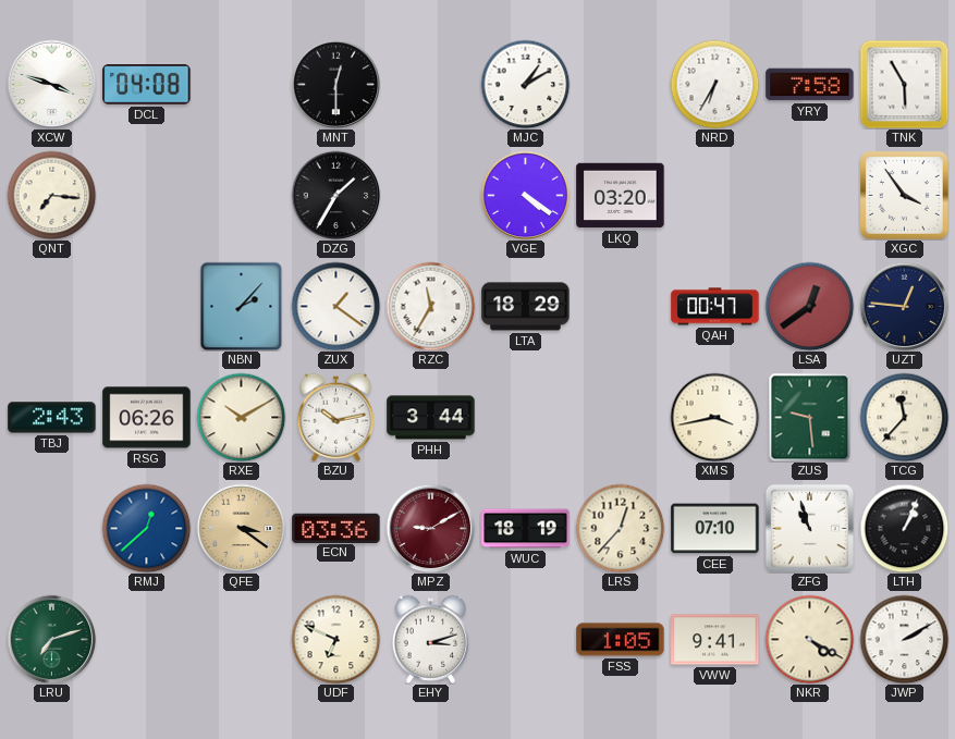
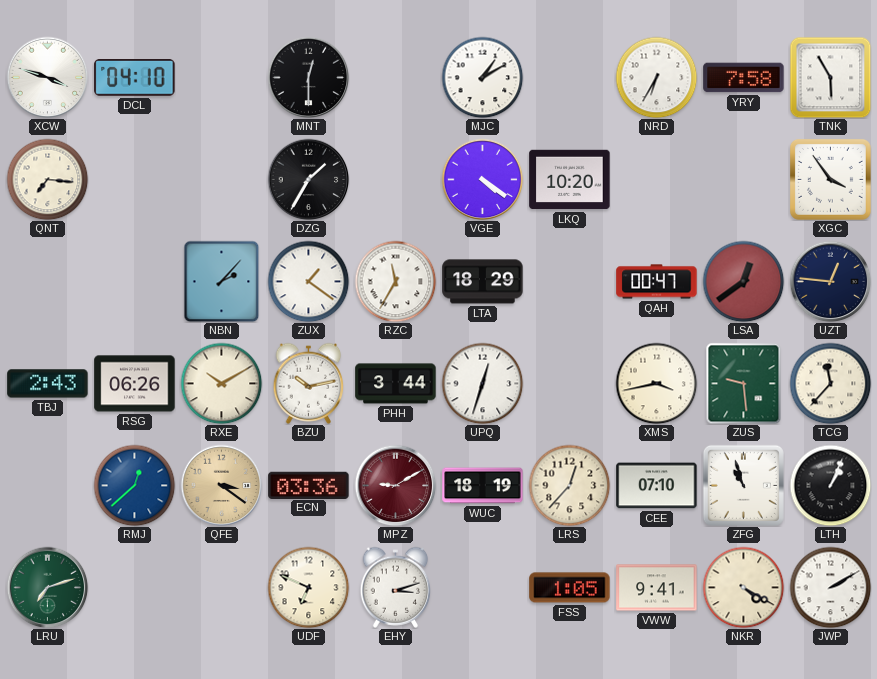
DCL: 04:08 -> 04:10
LKQ: 03:20 -> 10:20
UPQ: none -> 12:33
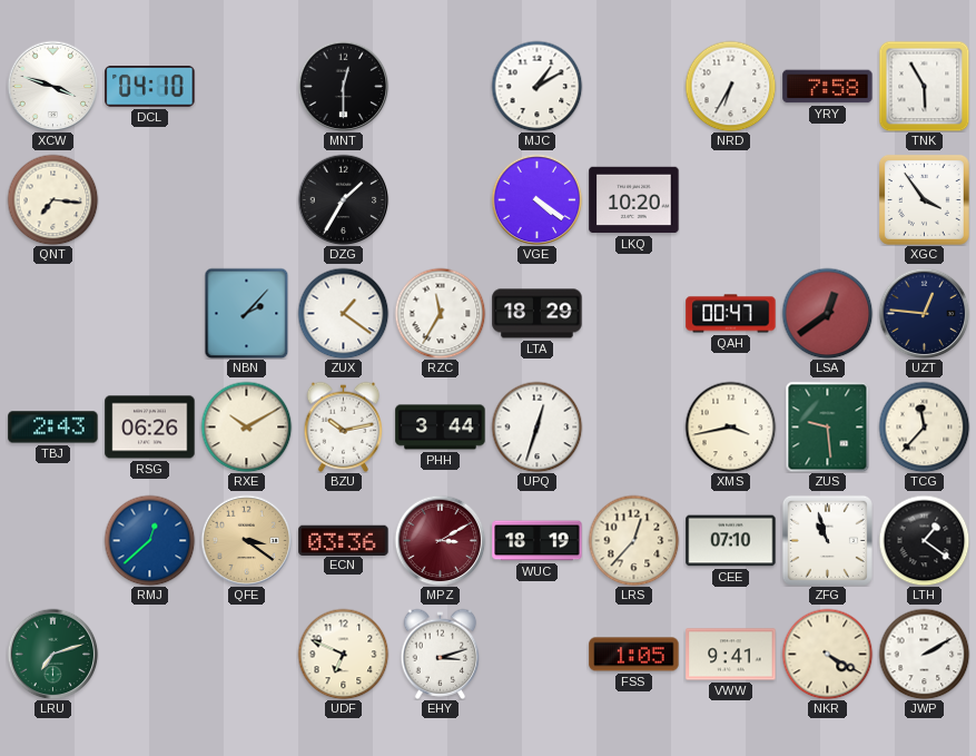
MPZ: 9:10 -> 3:10
LTH: 1:04 -> 1:21
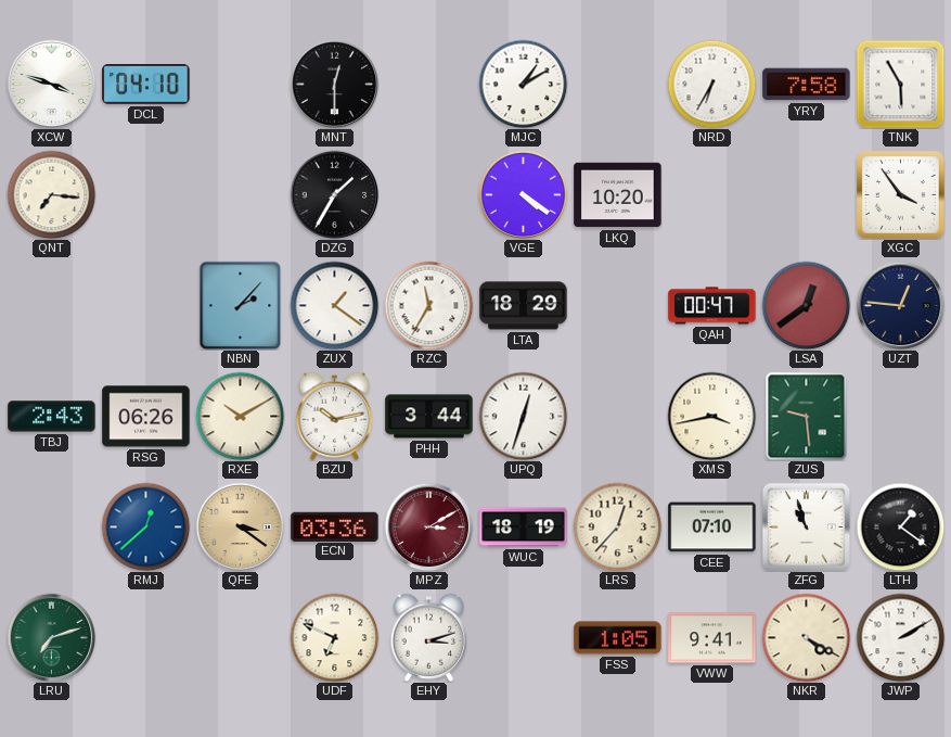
TCG: 11:37 -> none
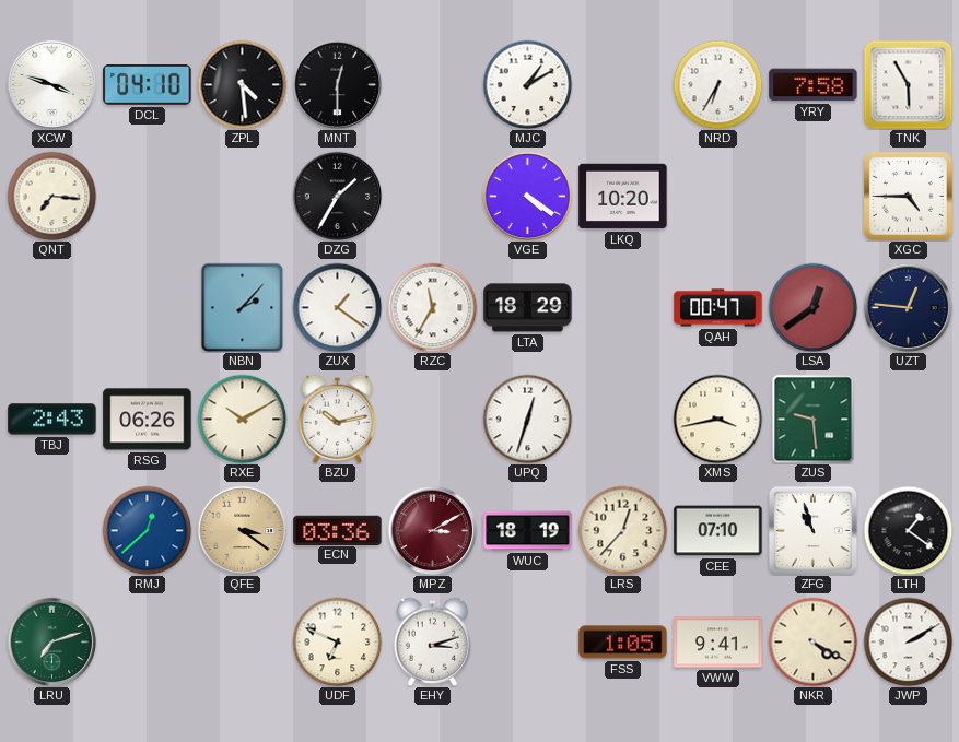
ZPL: none -> 4:29
XGC: 3:54 -> 4:45
PHH: 3:44 -> none
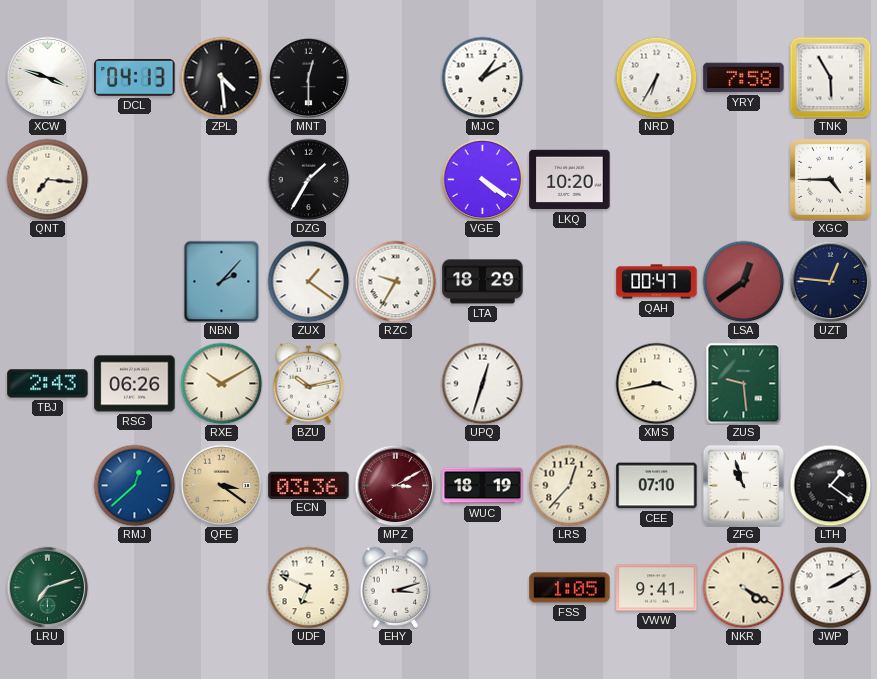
DCL: 04:10 -> 04:13
RZC: 11:35 -> 9:35
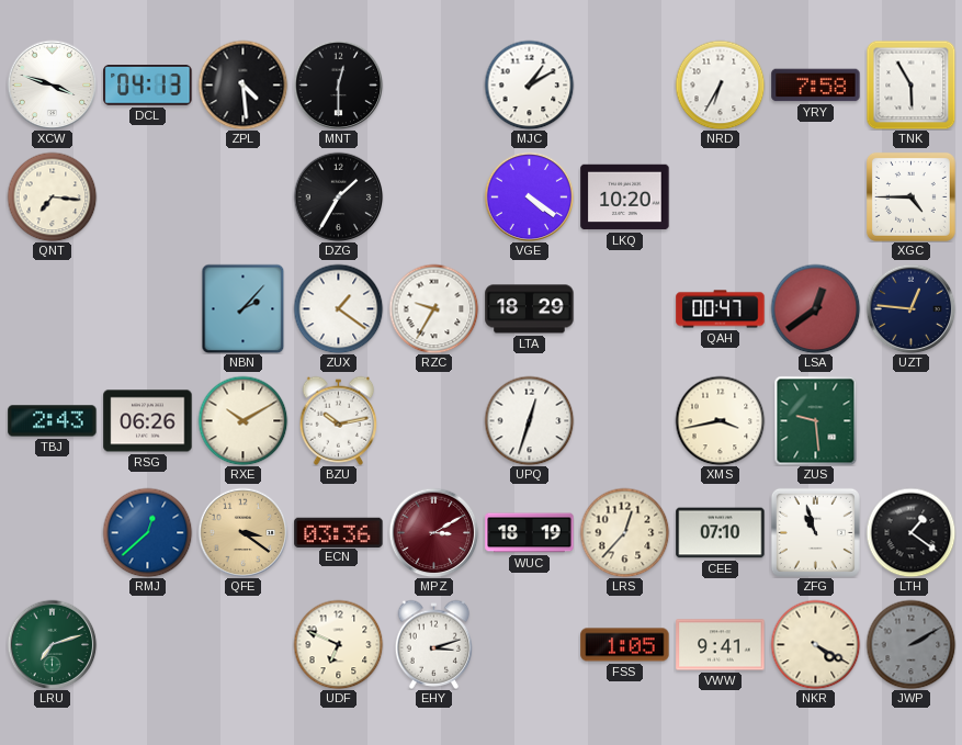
JWP dial: white -> grey
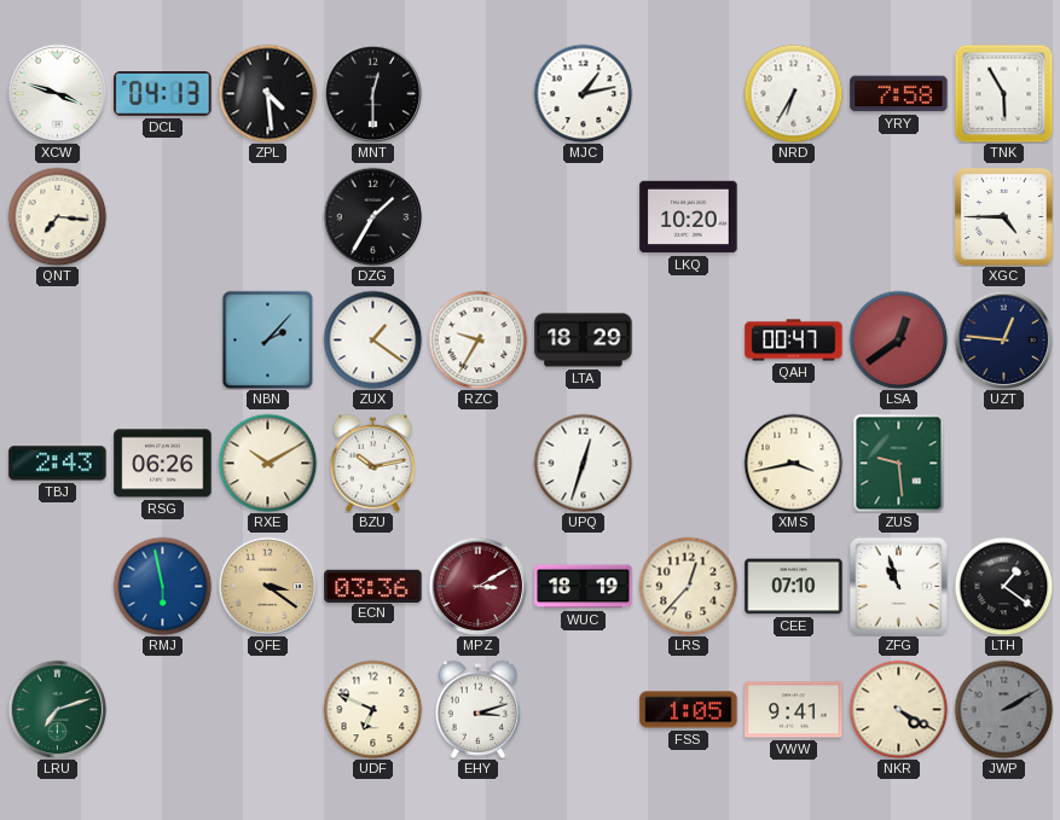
MJC: 1:10 -> 1:13
VGE: 4:21 -> none
RMJ: 12:38 -> 5:58
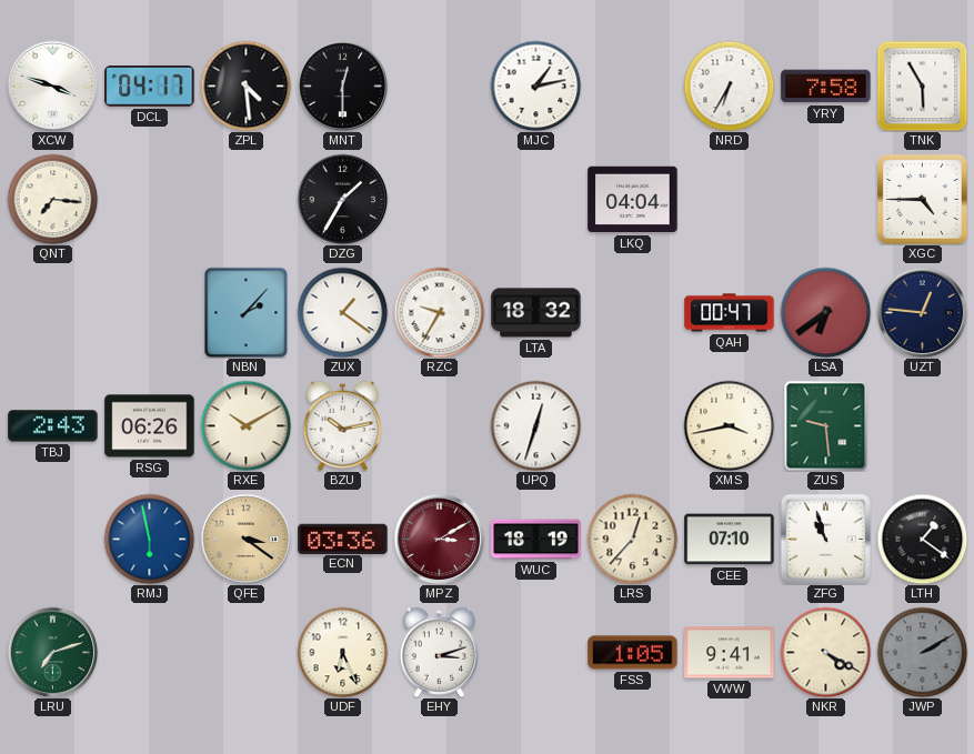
DCL: 04:13 -> 04:17
LKQ: 10:20 -> 04:04
LTA: 18:29 -> 18:32
LSA: 12:39 -> 6:39
UDF: 6:49 -> 6:26
